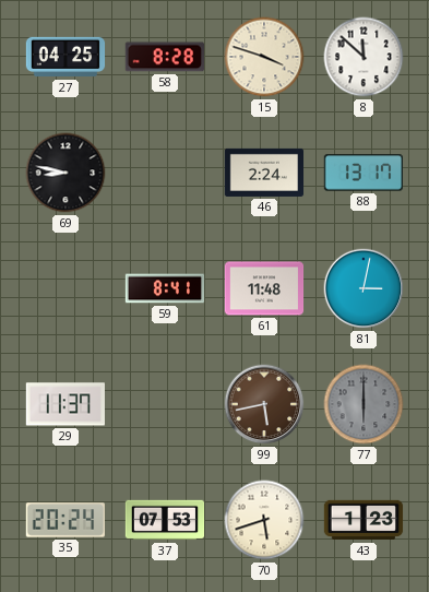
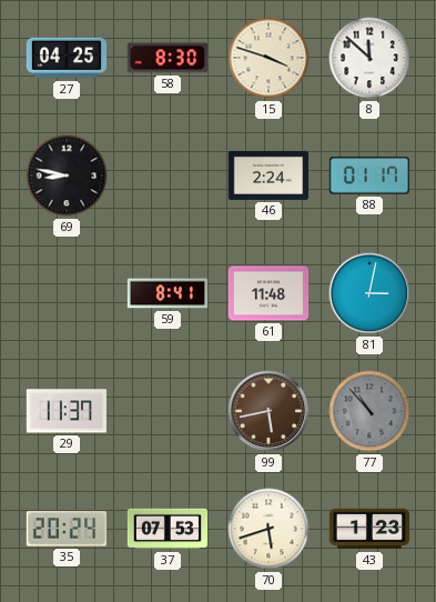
58: 8:28 -> 8:30
88: 13:17 -> 01:17
77: 6:00 -> 10:53
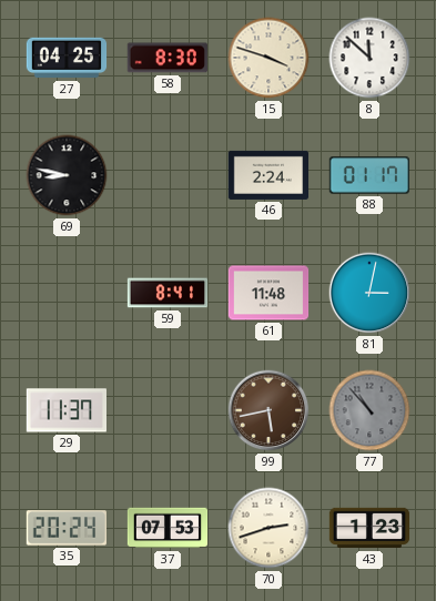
70: 5:42 -> 2:42
